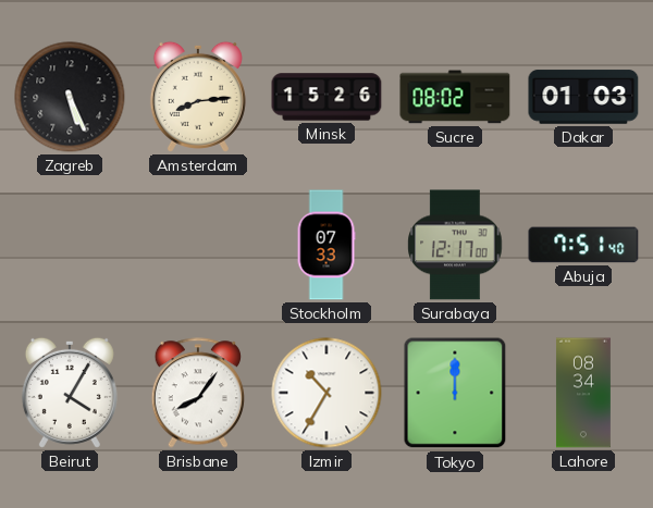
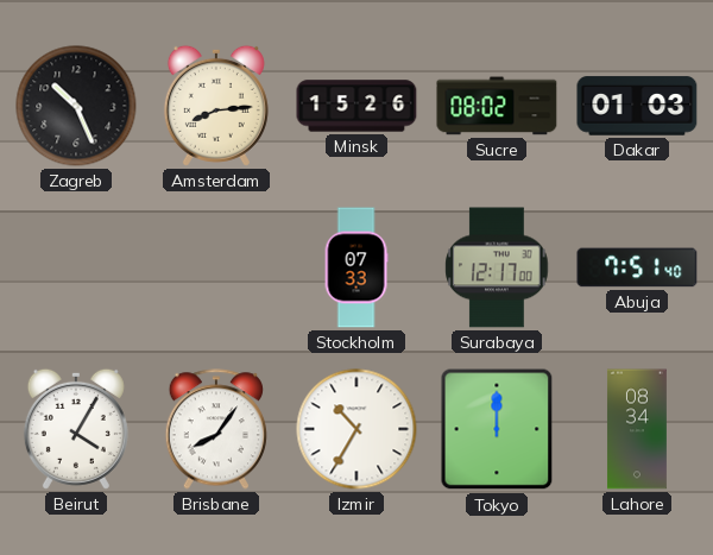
Zagreb: 5:26 -> 10:26
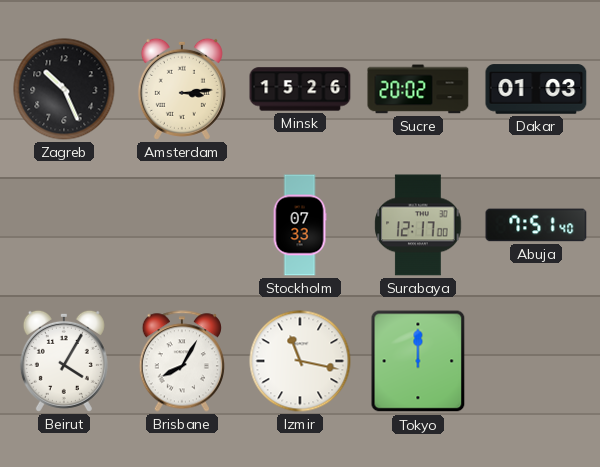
Amsterdam: 8:14 -> 3:14
Sucre: 08:02 -> 20:02
Brisbane: 8:06 -> 8:05
Izmir: 10:35 -> 11:17
Lahore: 08:34 -> none
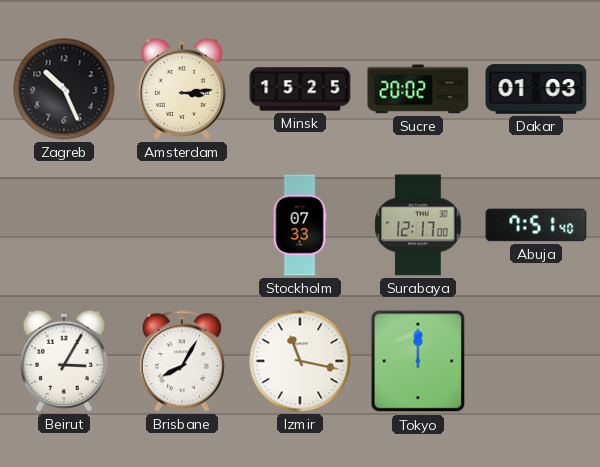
Minsk: 15:26 -> 15:25
Beirut: 4:05 -> 3:05
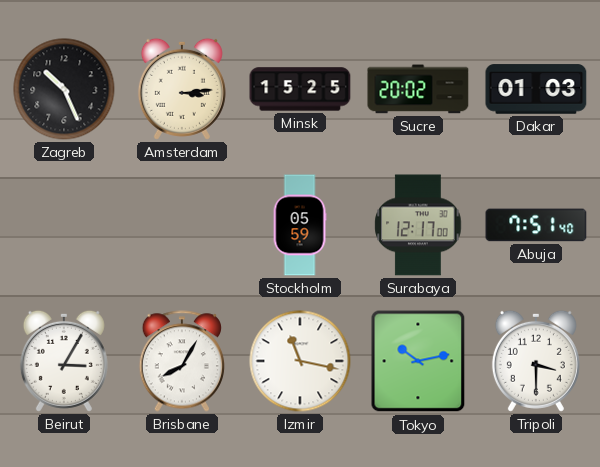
Stockholm: 07:33 -> 05:59
Tokyo: 12:00 -> 10:13
Tripoli: none -> 3:30
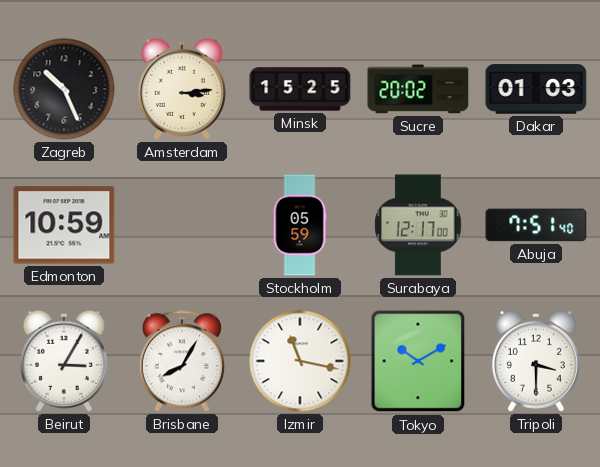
Edmonton: none -> 10:59
Tokyo: 10:13 -> 10:10
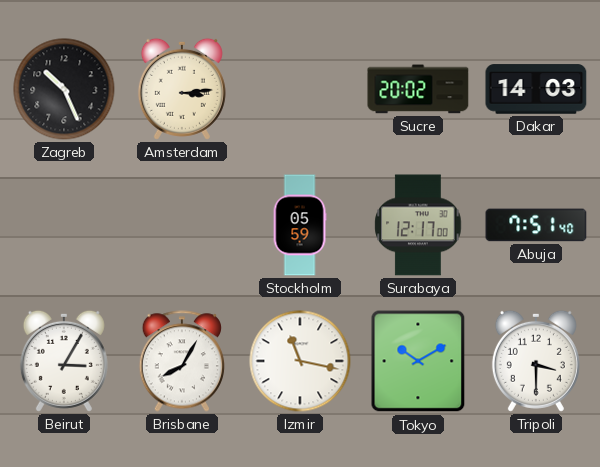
Minsk: 15:25 -> none
Dakar: 01:03 -> 14:03
Edmonton: 10:59 -> none
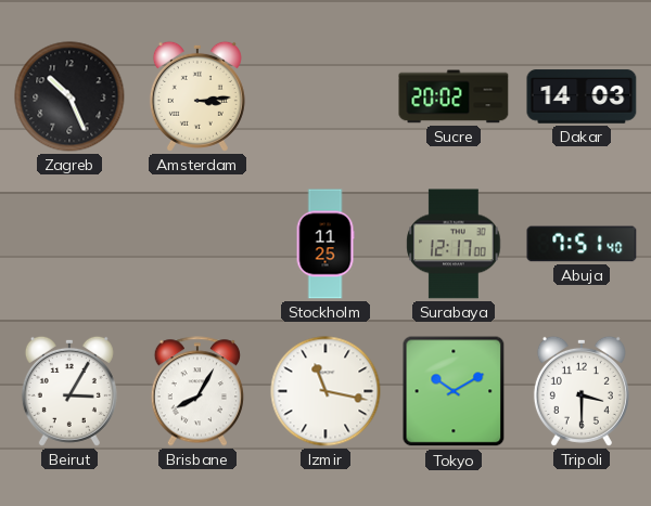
Stockholm: 05:59 -> 11:25
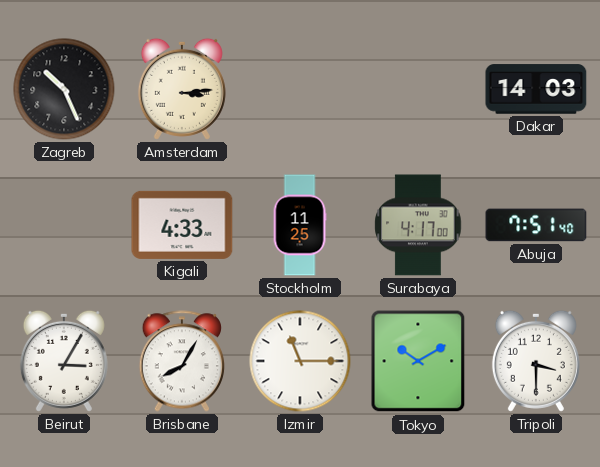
Sucre: 20:02 -> none
Kigali: none -> 4:33
Surabaya: 12:17 -> 4:17
Izmir: 11:17 -> 11:15
